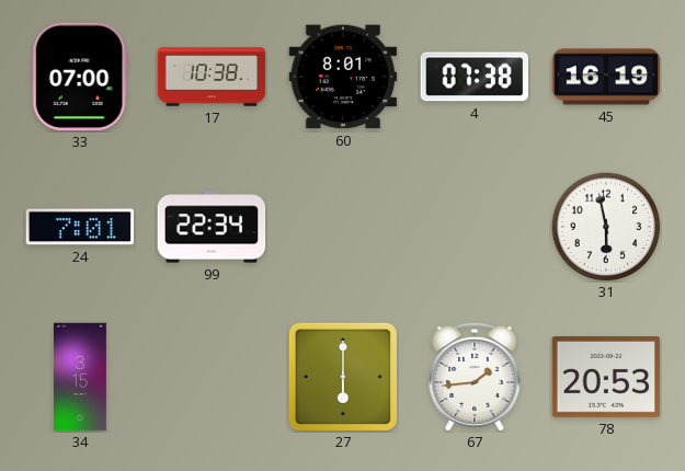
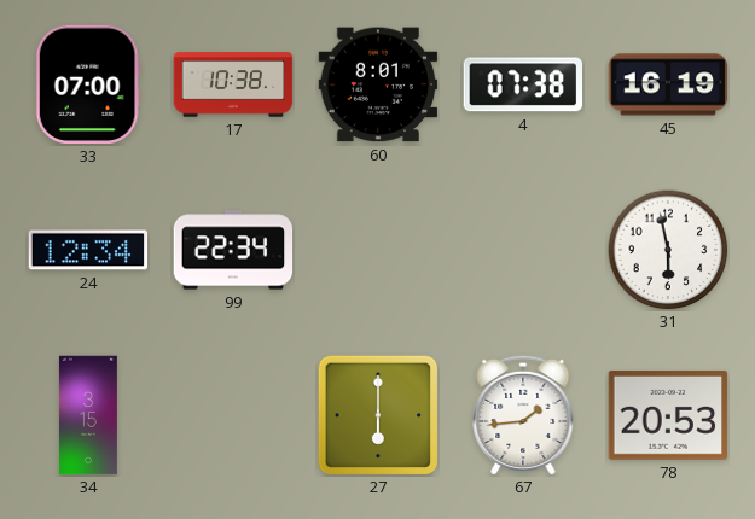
24: 7:01 -> 12:34
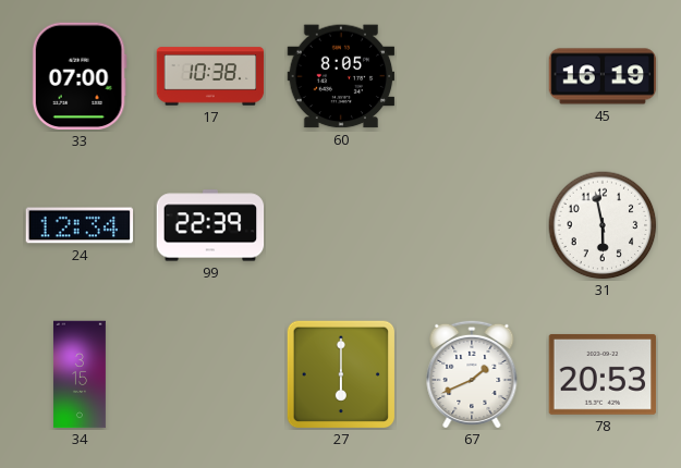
60: 8:01 -> 8:05
4: 07:38 -> none
99: 22:34 -> 22:39
67: 1:44 -> 1:41
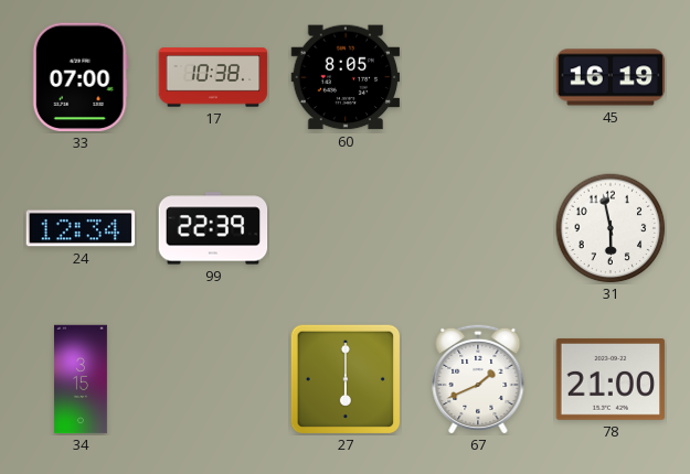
78: 20:53 -> 21:00
